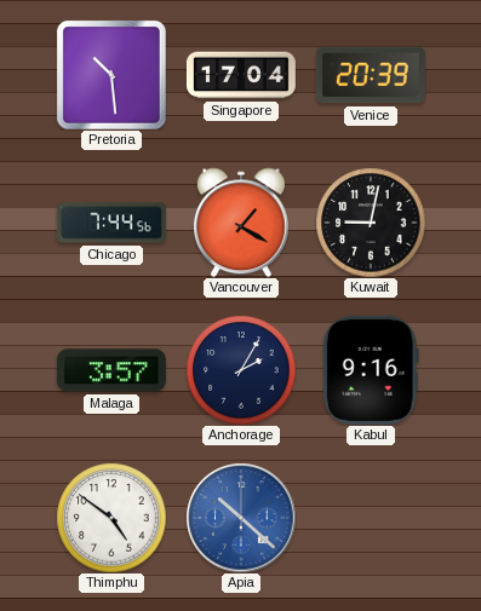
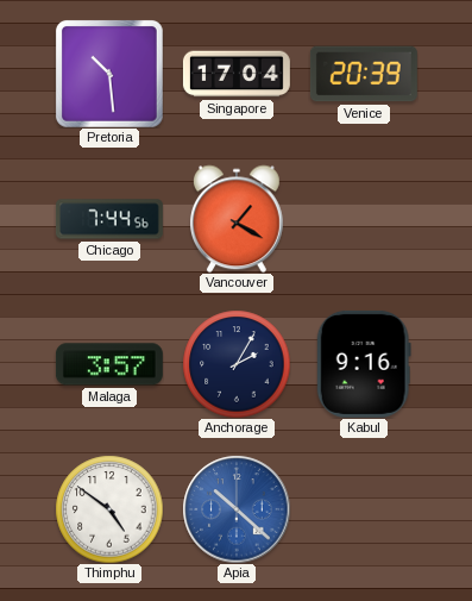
Kuwait: 9:02 -> none
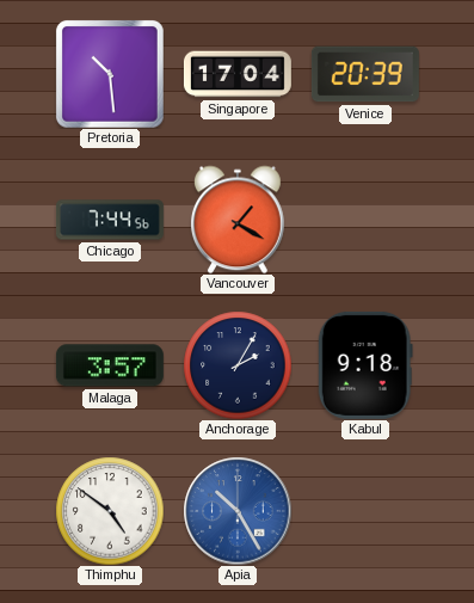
Kabul: 9:16 -> 9:18
Apia: 10:22 -> 10:25
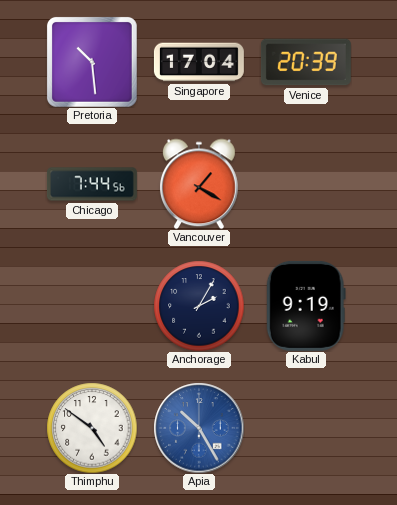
Malaga: 3:57 -> none
Kabul: 9:18 -> 9:19
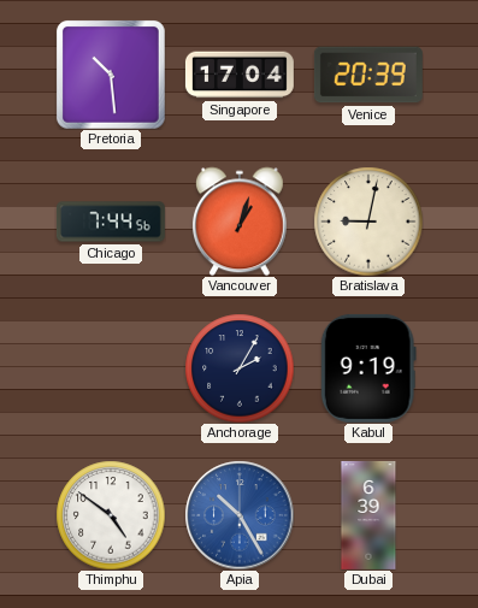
Vancouver: 1:20 -> 1:03
Bratislava: none -> 9:02
Dubai: none -> 6:39
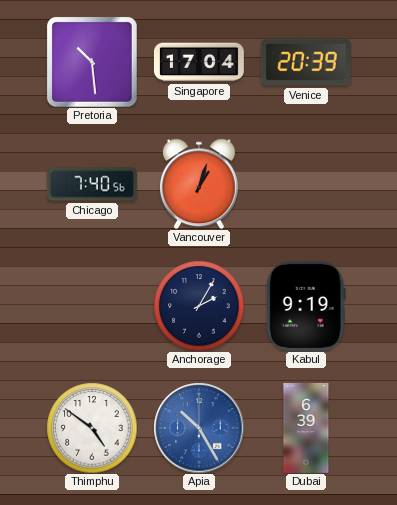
Chicago: 7:44 -> 7:40
Bratislava: 9:02 -> none
